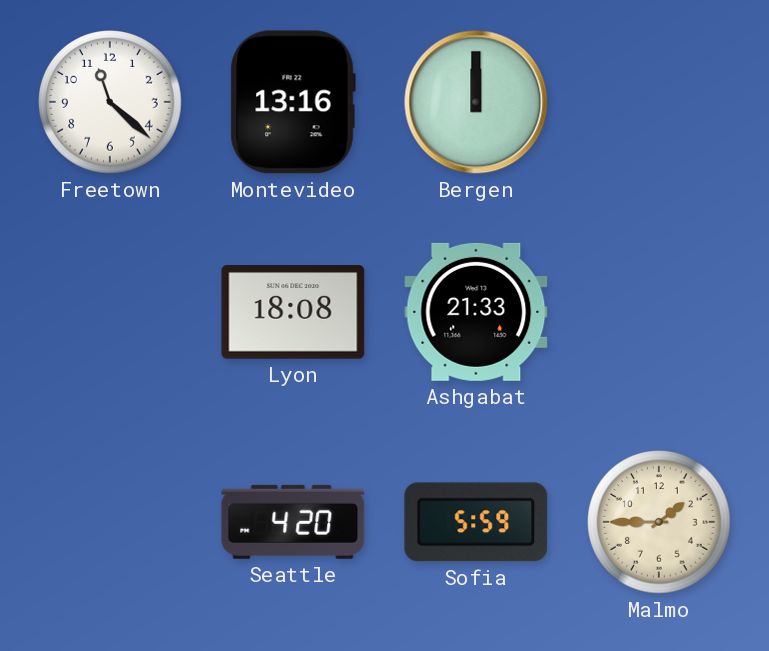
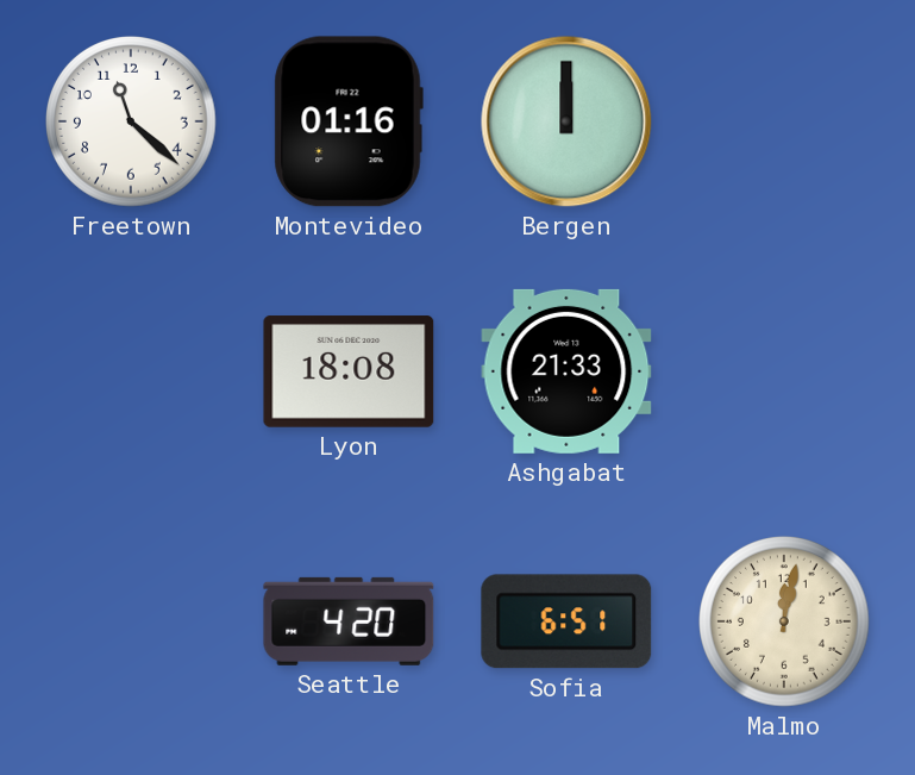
Montevideo: 13:16 -> 01:16
Sofia: 5:59 -> 6:51
Malmo: 1:45 -> 12:02
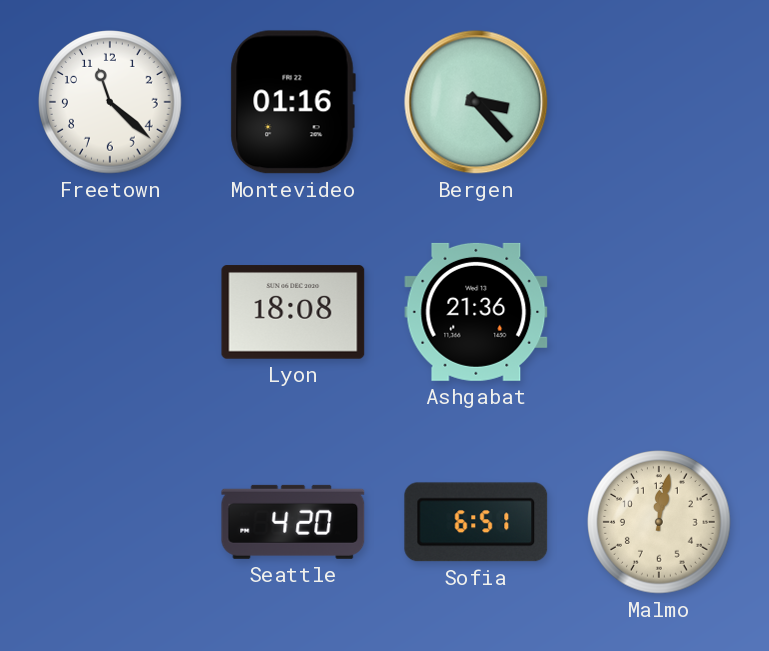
Bergen: 12:00 -> 3:23
Ashgabat: 21:33 -> 21:36
